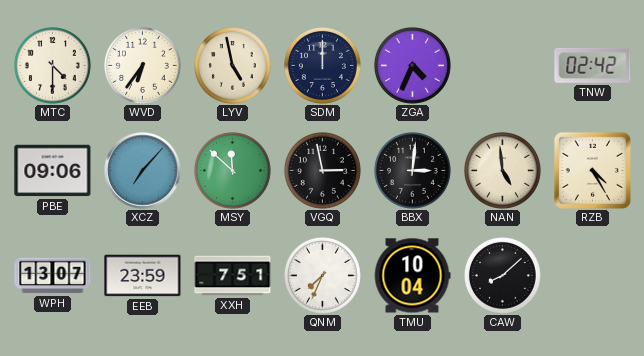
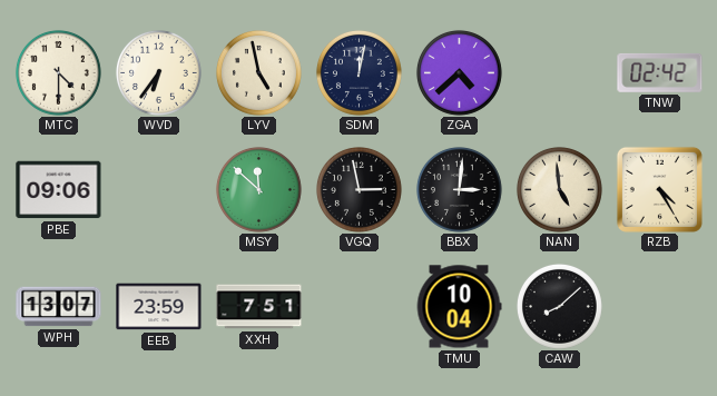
SDM: 12:00 -> 12:02
ZGA: 4:34 -> 4:38
XCZ: 7:07 -> none
QNM: 7:34 -> none
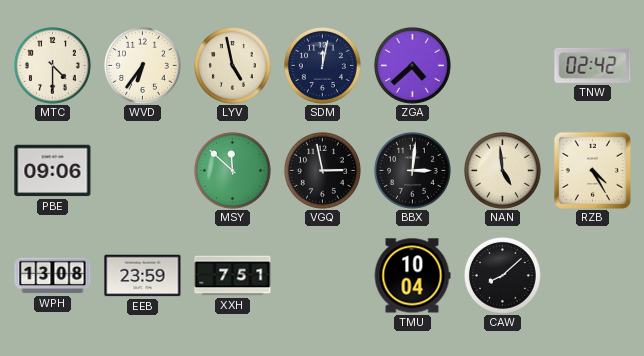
WPH: 13:07 -> 13:08
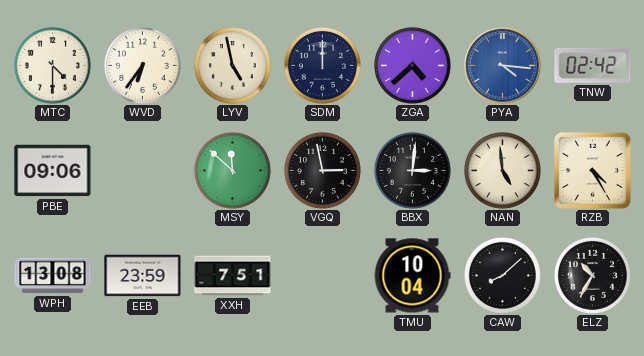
SDM: 12:02 -> 12:00
PYA: none -> 4:16
ELZ: none -> 10:35
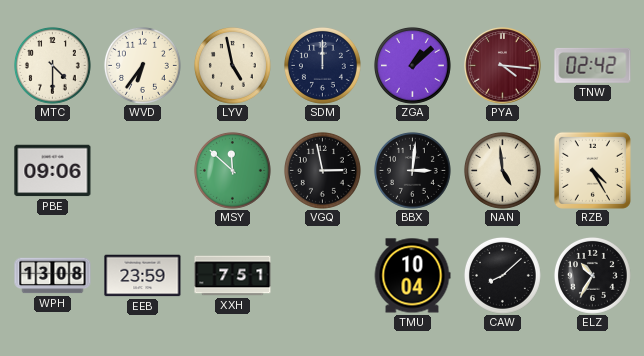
ZGA: 4:38 -> 1:08
PYA dial: blue -> burgundy
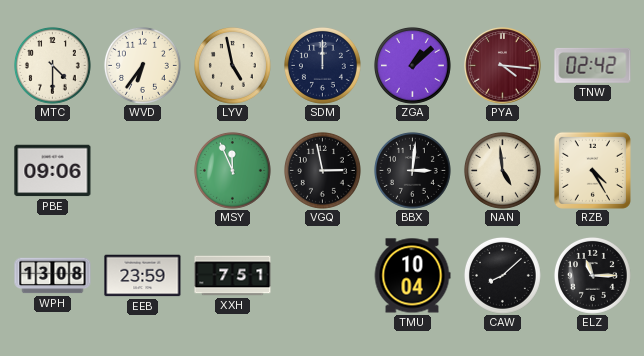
MSY: 11:52 -> 11:56
ELZ: 10:35 -> 11:15
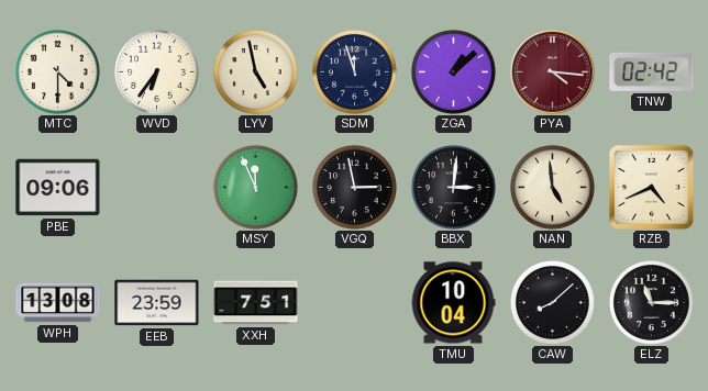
SDM: 12:00 -> 11:57
RZB: 4:25 -> 4:41
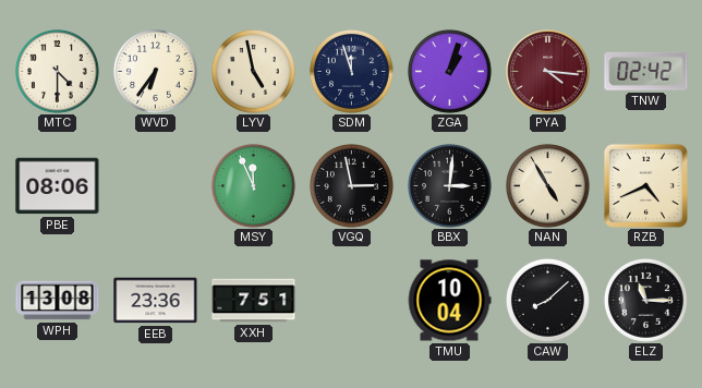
ZGA: 1:08 -> 1:03
PBE: 09:06 -> 08:06
NAN: 4:59 -> 4:55
EEB: 23:59 -> 23:36
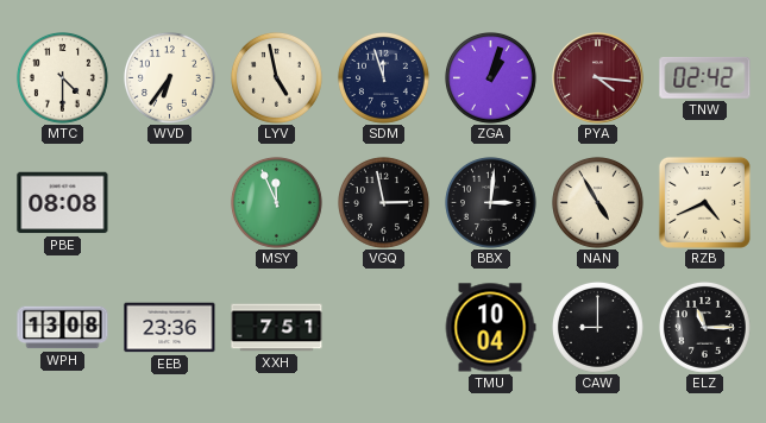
PBE: 08:06 -> 08:08
CAW: 8:08 -> 9:00
